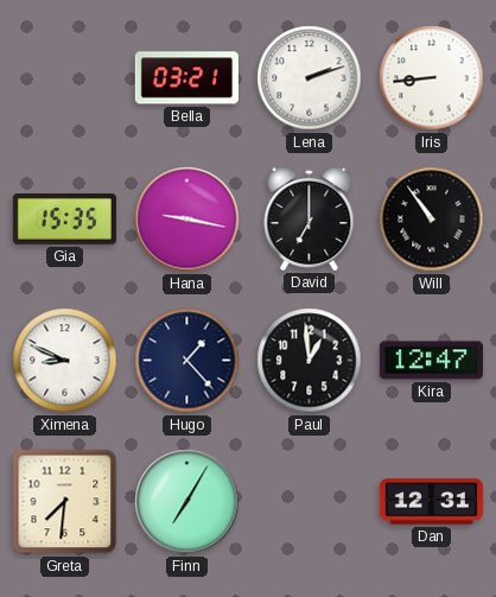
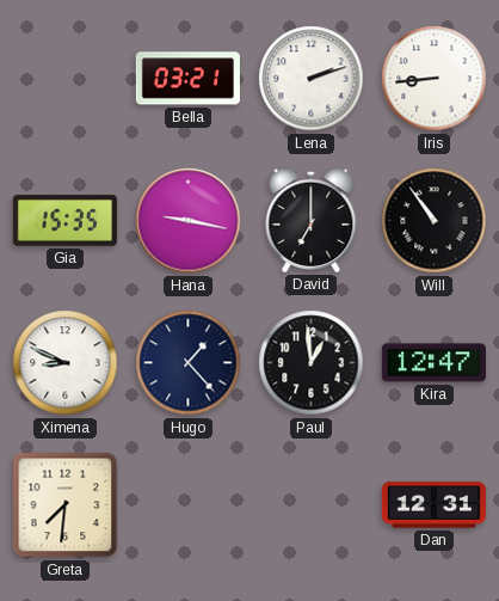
Finn: 7:05 -> none
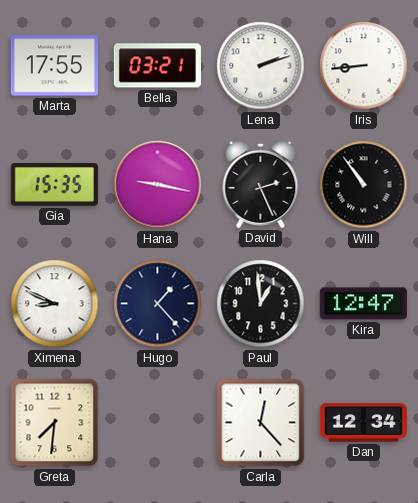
Marta: none -> 17:55
David: 7:00 -> 2:26
Carla: none -> 12:23
Dan: 12:31 -> 12:34
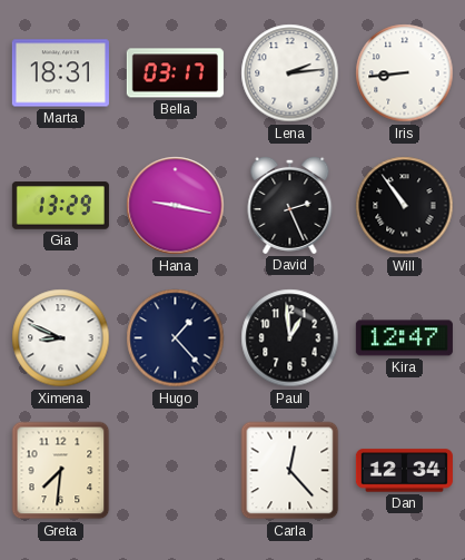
Marta: 17:55 -> 18:31
Bella: 03:21 -> 03:17
Lena: 2:12 -> 2:14
Gia: 15:35 -> 13:29
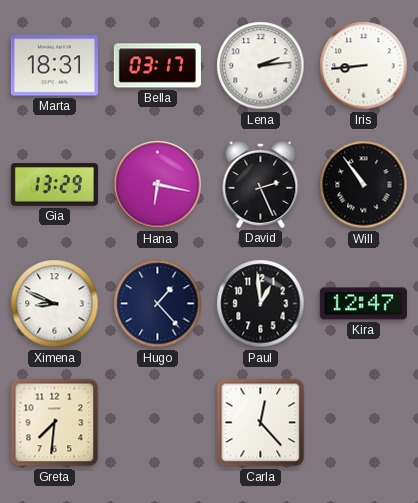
Hana: 9:17 -> 6:17
Dan: 12:34 -> none
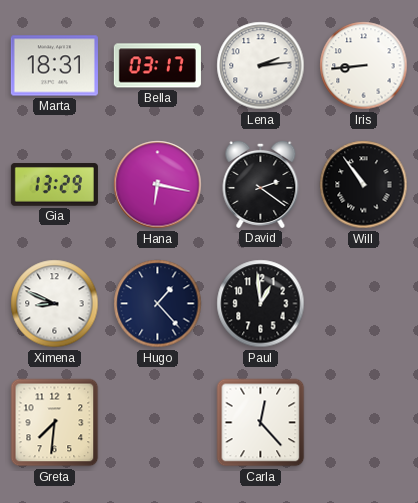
David: 2:26 -> 2:21
Kira: 12:47 -> none
